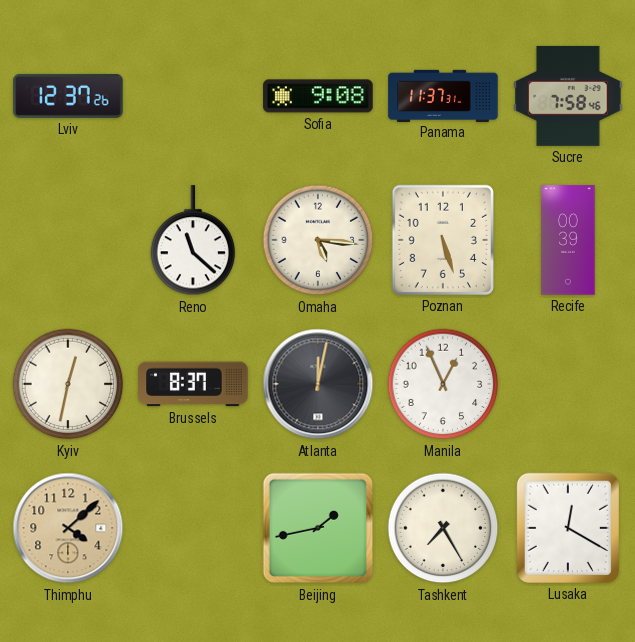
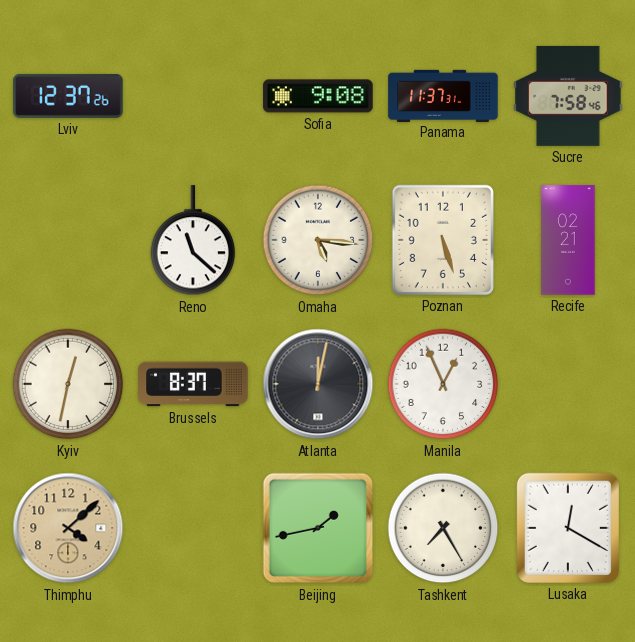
Recife: 00:39 -> 02:21
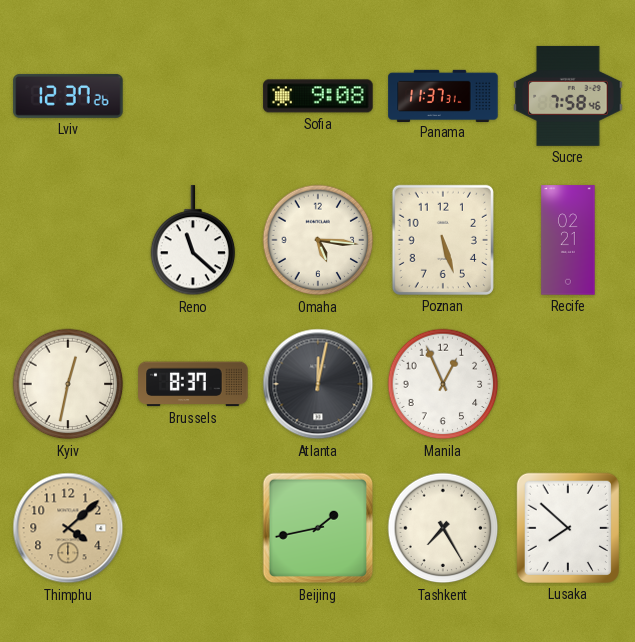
Lusaka: 12:20 -> 7:52
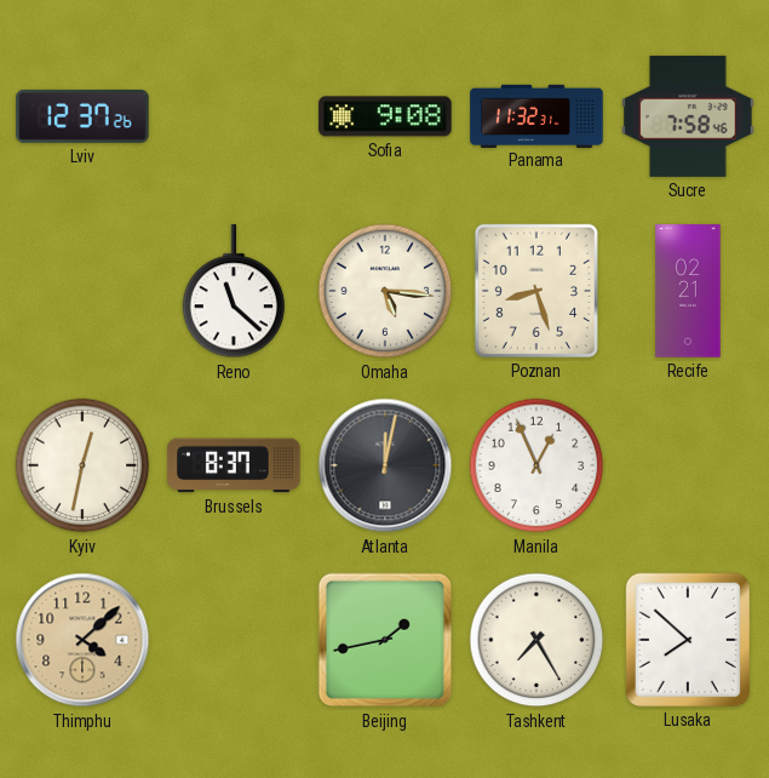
Panama: 11:37 -> 11:32
Poznan: 5:27 -> 8:27
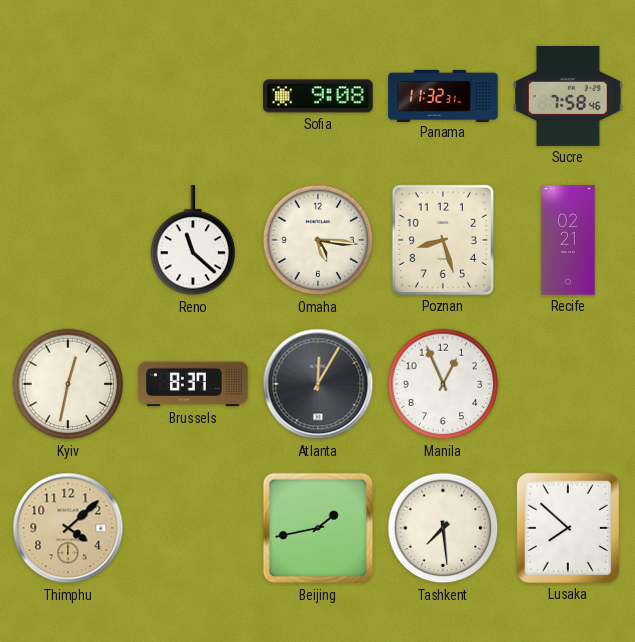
Lviv: 12:37 -> none
Atlanta: 12:02 -> 12:05
Tashkent: 7:25 -> 7:29
